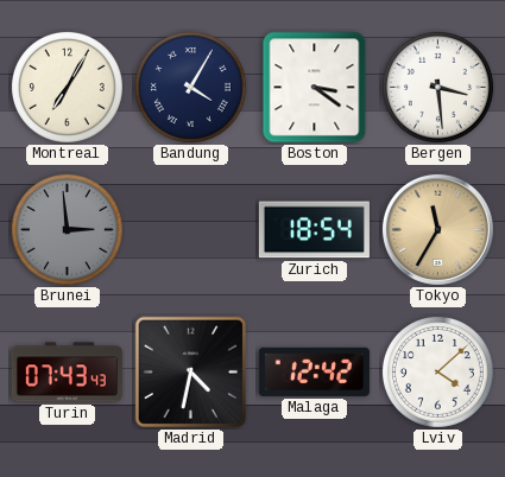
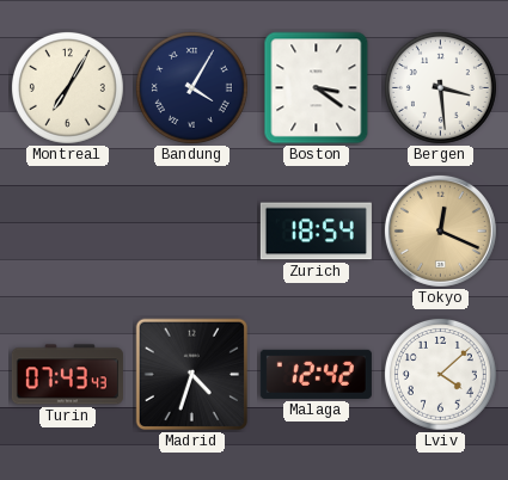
Brunei: 2:59 -> none
Tokyo: 11:35 -> 12:19
Madrid: 4:32 -> 4:33
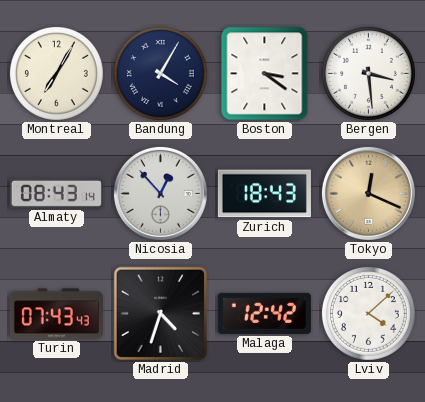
Almaty: none -> 08:43
Nicosia: none -> 12:53
Zurich: 18:54 -> 18:43
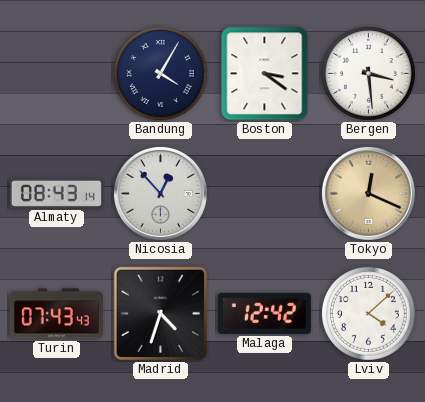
Montreal: 7:05 -> none
Zurich: 18:43 -> none
